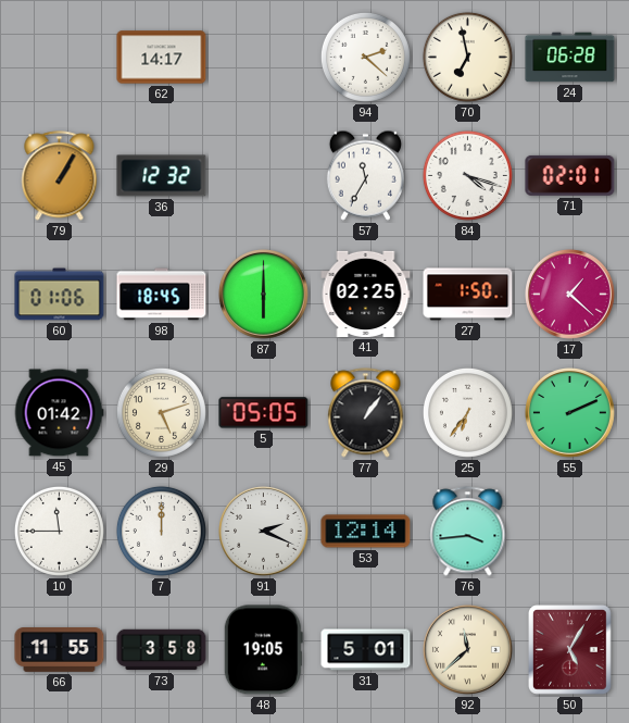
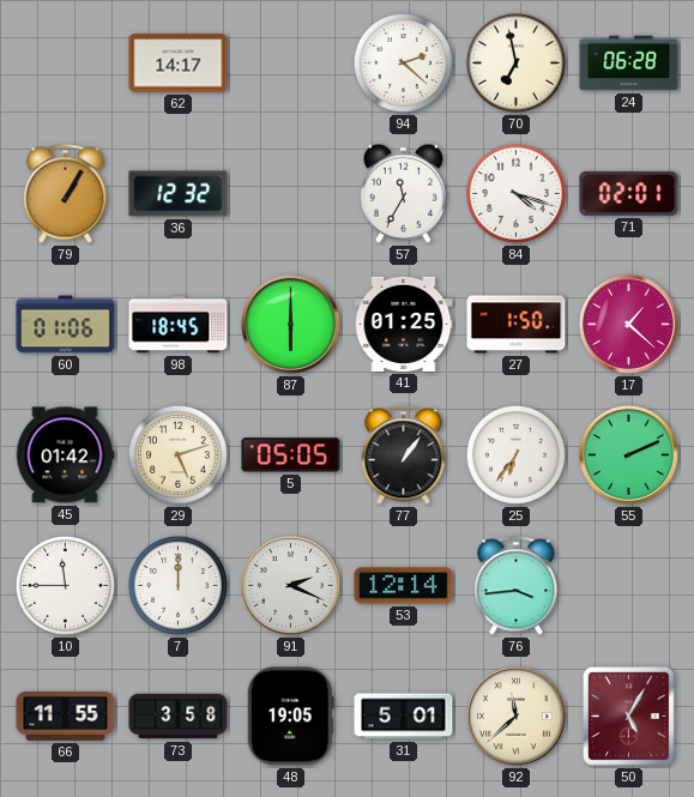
41: 02:25 -> 01:25
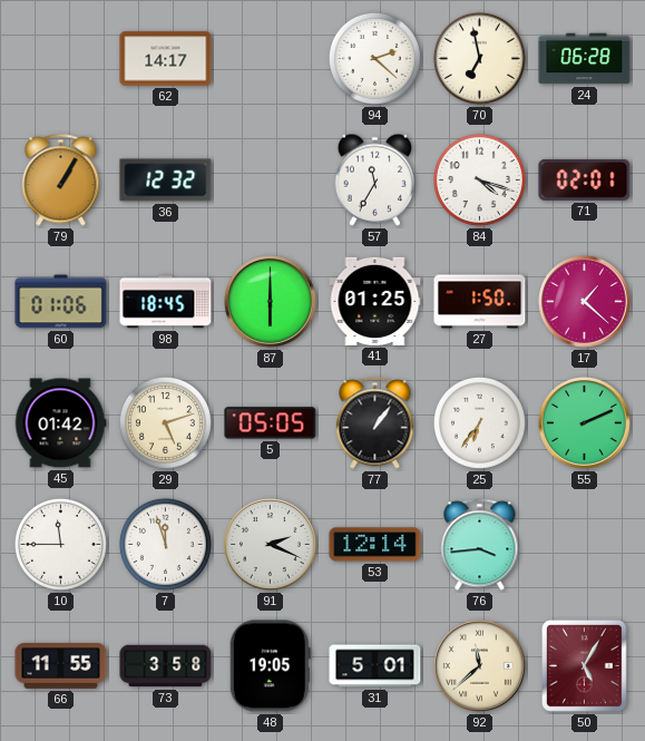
7: 12:00 -> 11:57
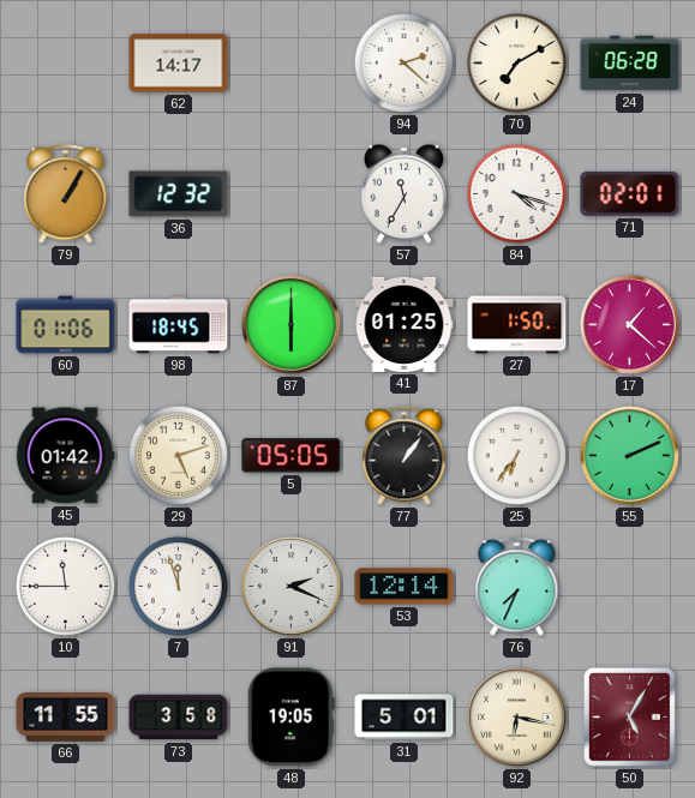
70: 6:58 -> 7:10
76: 3:44 -> 7:34
92: 11:38 -> 6:17
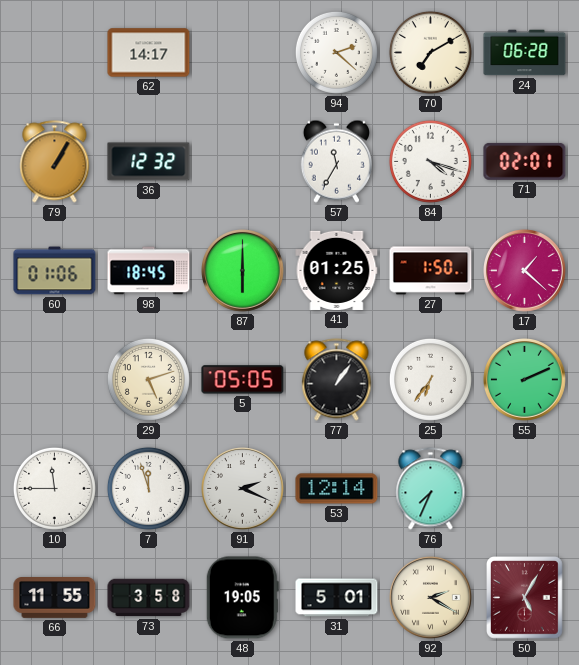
45: 01:42 -> none
92: 6:17 -> 2:20
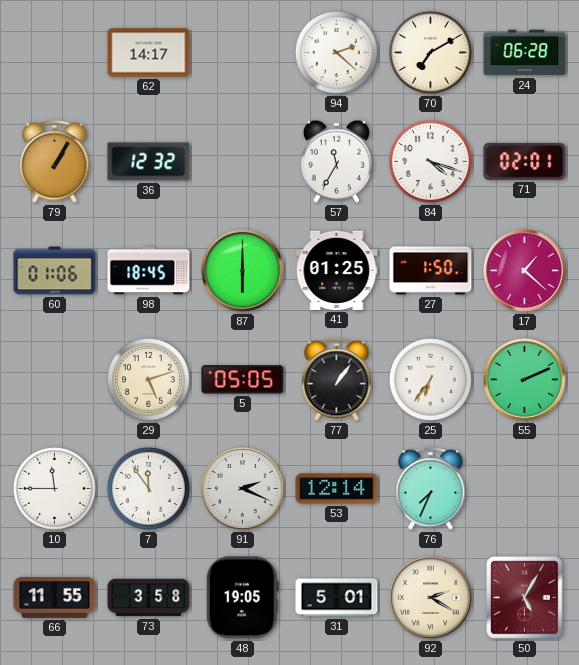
7: 11:57 -> 11:54
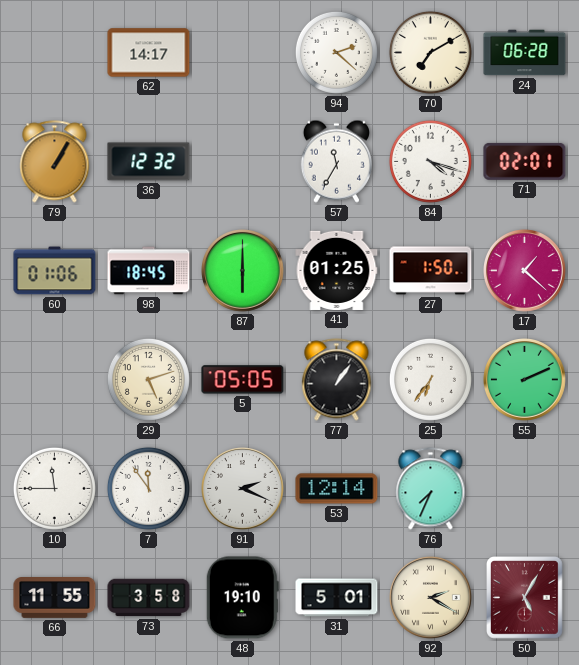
48: 19:05 -> 19:10
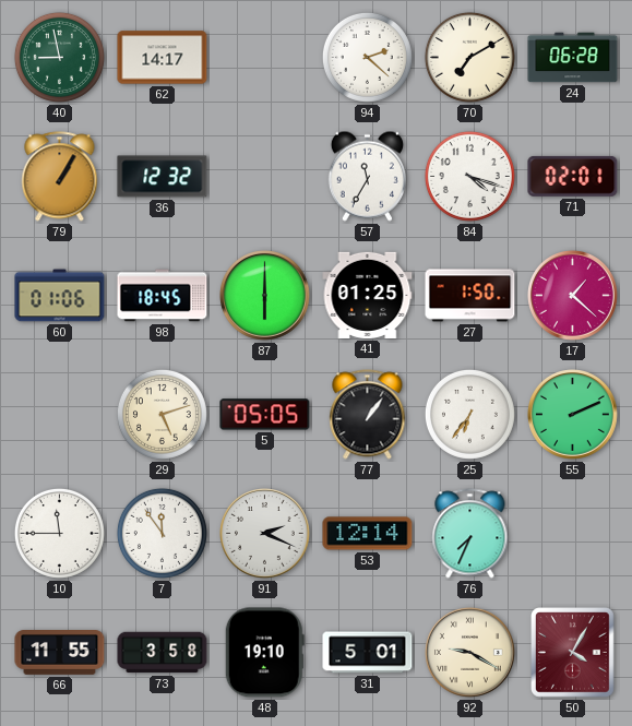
40: none -> 8:58
92: 2:20 -> 9:20
50: 5:05 -> 4:05
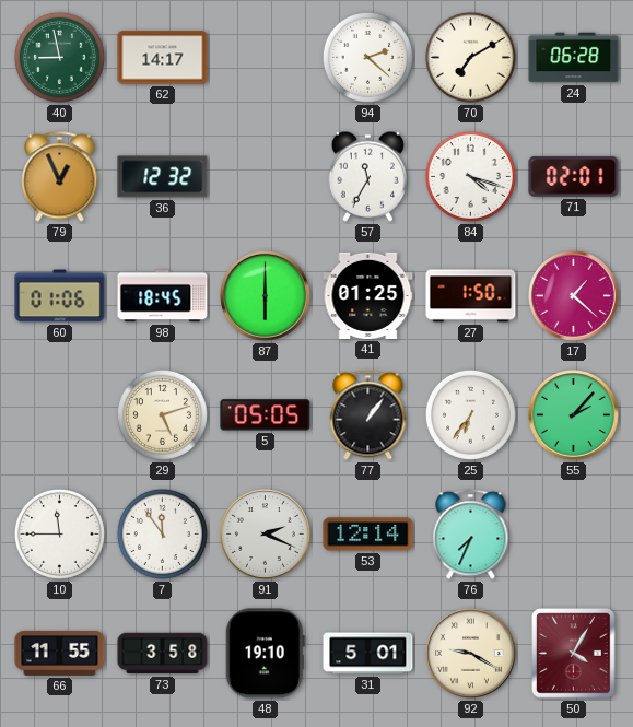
79: 1:05 -> 12:56
55: 2:11 -> 2:07
